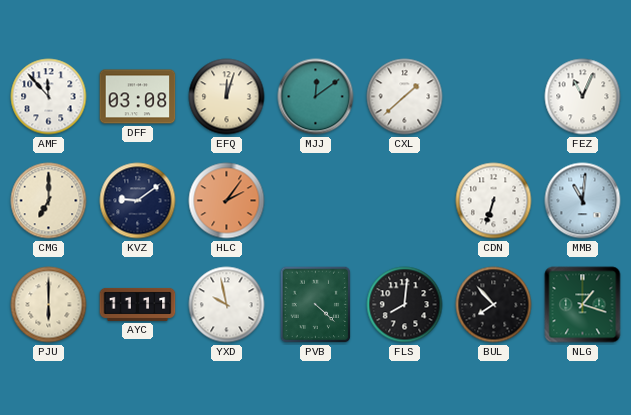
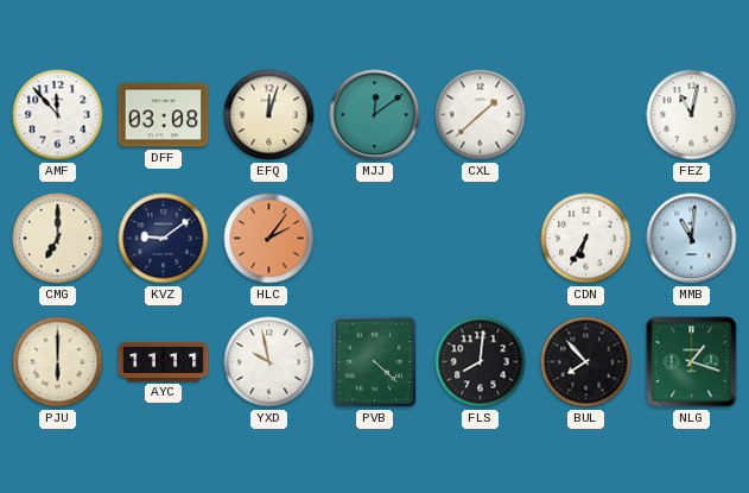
FEZ: 11:04 -> 11:02
CDN: 6:33 -> 6:35
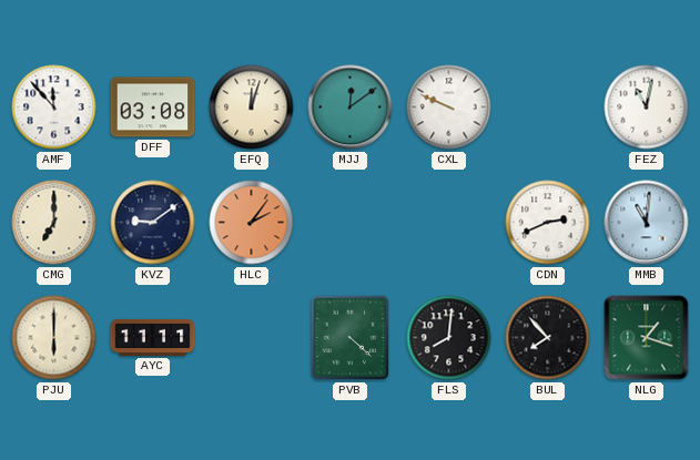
CXL: 1:38 -> 9:49
CDN: 6:35 -> 2:41
YXD: 9:58 -> none
